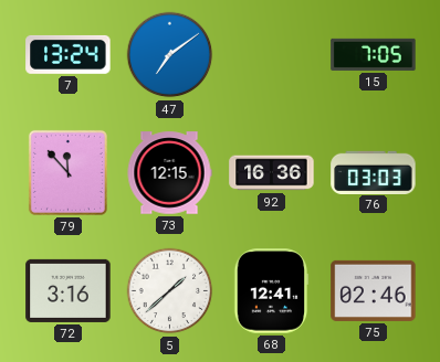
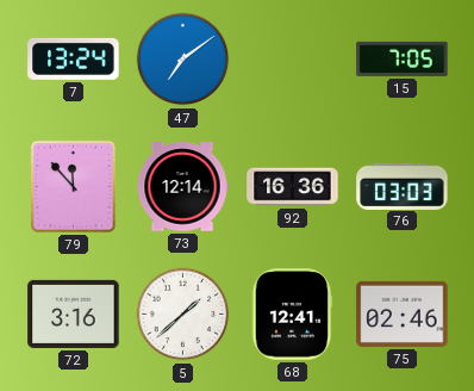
73: 12:15 -> 12:14
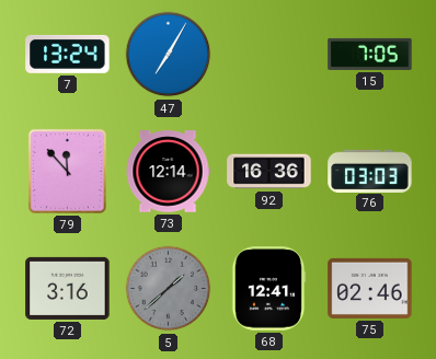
47: 7:09 -> 7:05
5 dial: white -> grey
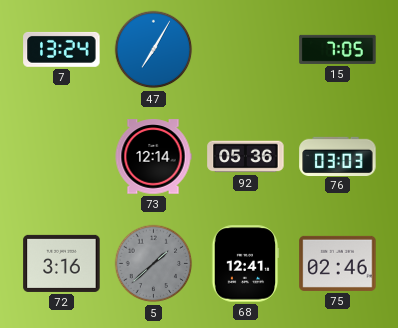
79: 11:53 -> none
92: 16:36 -> 05:36
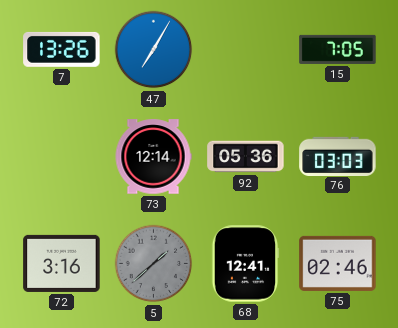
7: 13:24 -> 13:26
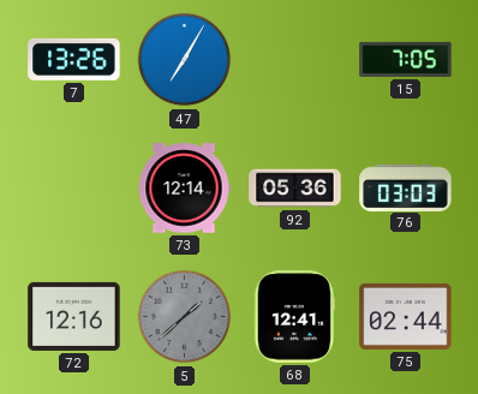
72: 3:16 -> 12:16
75: 02:46 -> 02:44
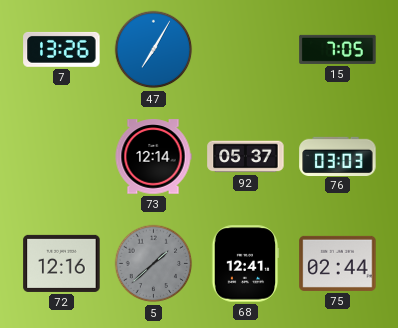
92: 05:36 -> 05:37
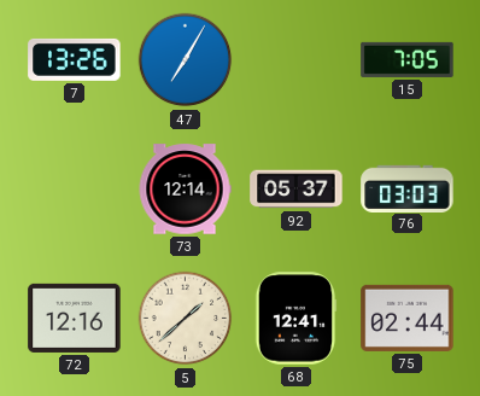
5 dial: grey -> cream
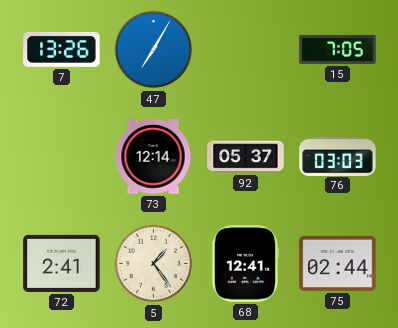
72: 12:16 -> 2:41
5: 1:38 -> 1:24
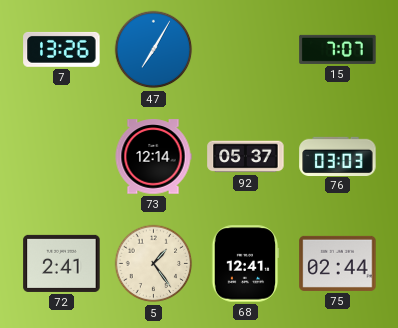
15: 7:05 -> 7:07
